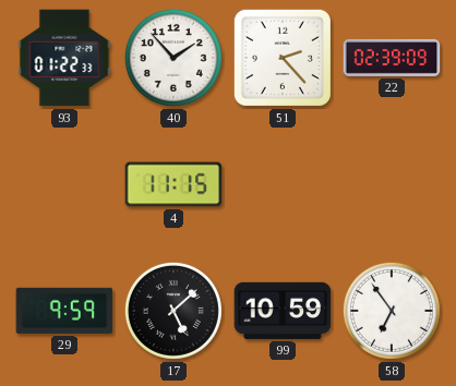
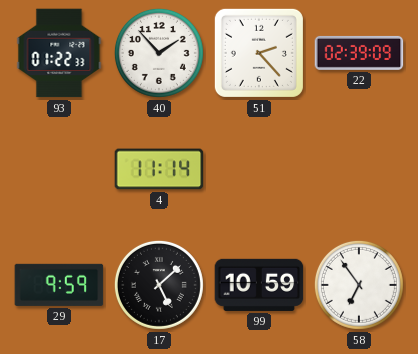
4: 11:15 -> 11:14
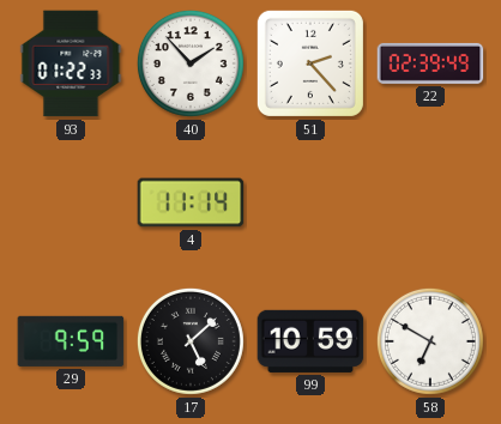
22: 02:39:09 -> 02:39:49
58: 6:54 -> 6:50
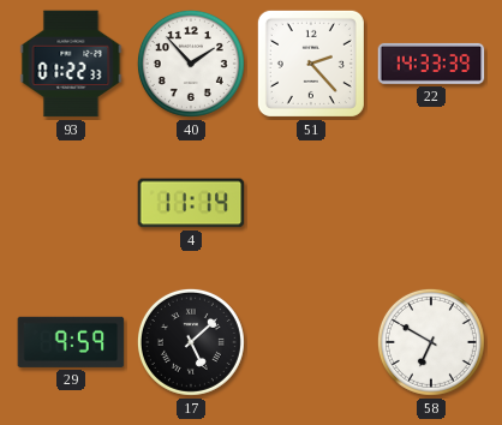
22: 02:39 -> 14:33
99: 10:59 -> none
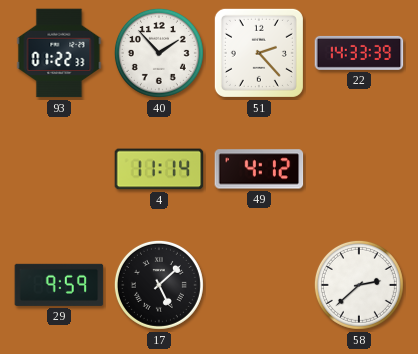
49: none -> 4:12
58: 6:50 -> 2:38
